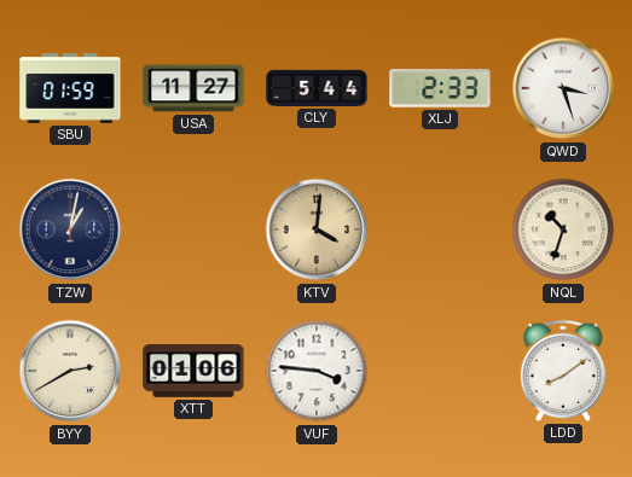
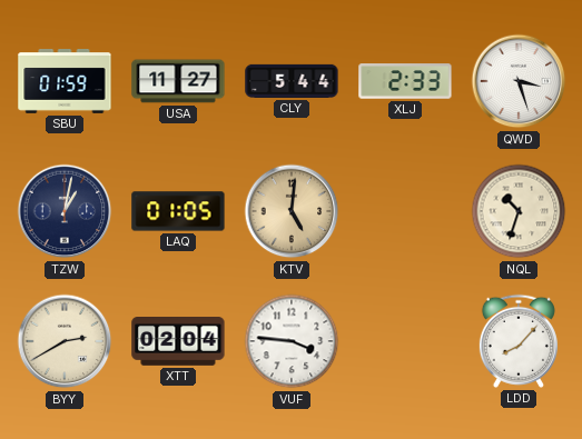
LAQ: none -> 01:05
KTV: 4:01 -> 5:01
XTT: 01:06 -> 02:04
LDD: 8:09 -> 8:07
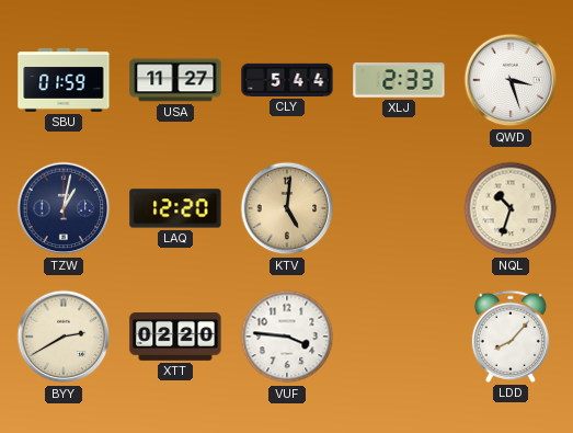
LAQ: 01:05 -> 12:20
XTT: 02:04 -> 02:20
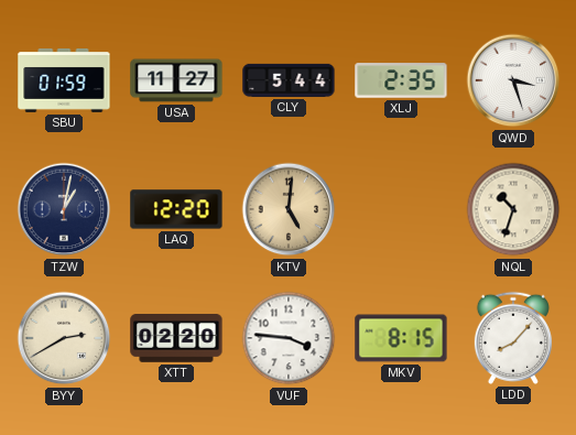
XLJ: 2:33 -> 2:35
MKV: none -> 8:15
